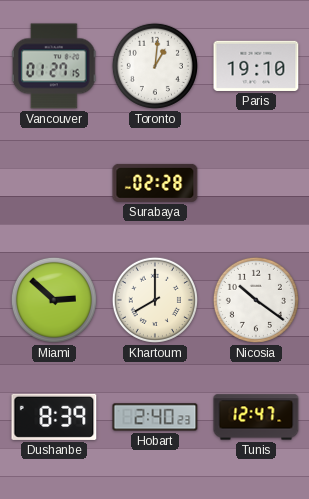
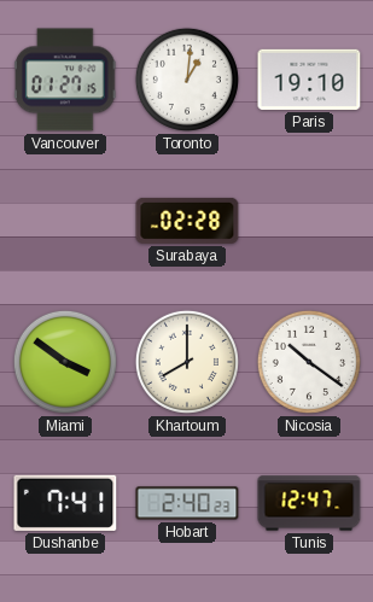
Miami: 2:52 -> 3:51
Dushanbe: 8:39 -> 7:41
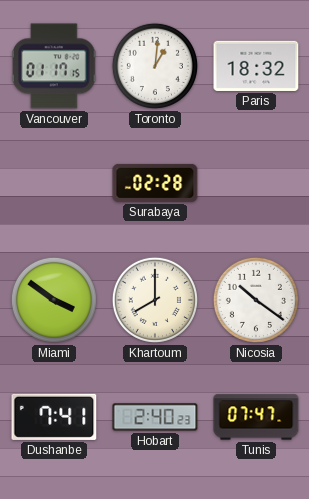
Vancouver: 01:27 -> 01:17
Paris: 19:10 -> 18:32
Tunis: 12:47 -> 07:47
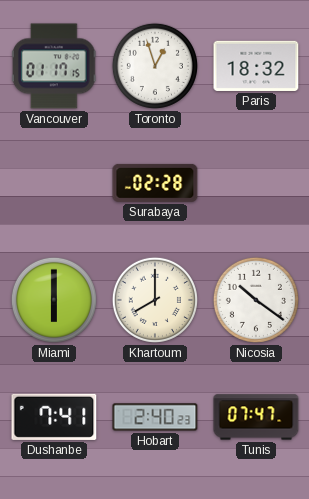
Toronto: 1:01 -> 12:57
Miami: 3:51 -> 6:00
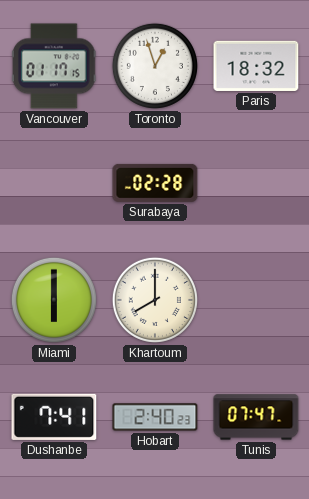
Nicosia: 10:21 -> none
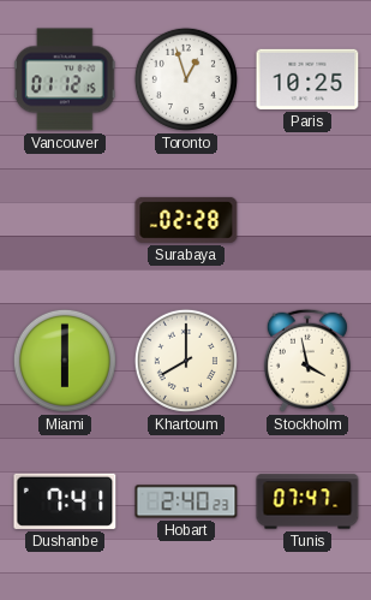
Vancouver: 01:17 -> 01:12
Paris: 18:32 -> 10:25
Stockholm: none -> 3:58
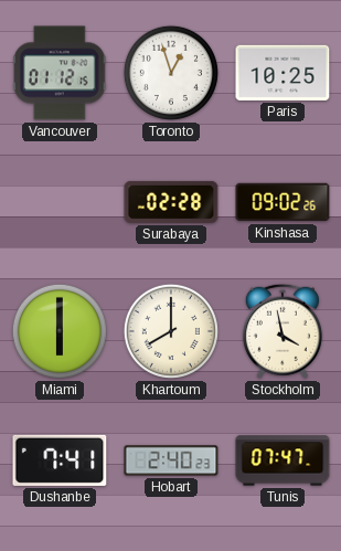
Kinshasa: none -> 09:02
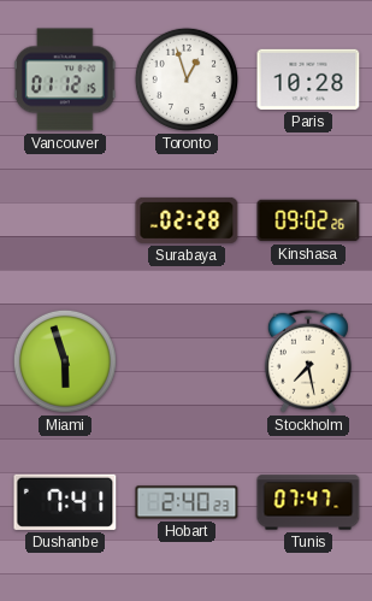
Paris: 10:25 -> 10:28
Miami: 6:00 -> 5:57
Khartoum: 8:00 -> none
Stockholm: 3:58 -> 7:28
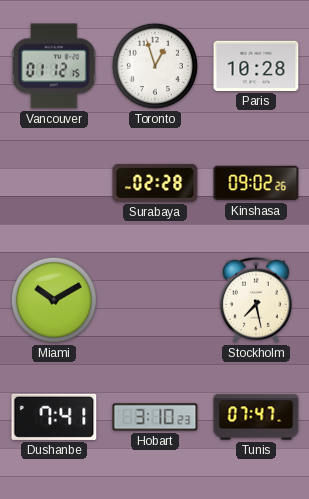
Miami: 5:57 -> 10:10
Hobart: 2:40 -> 3:10
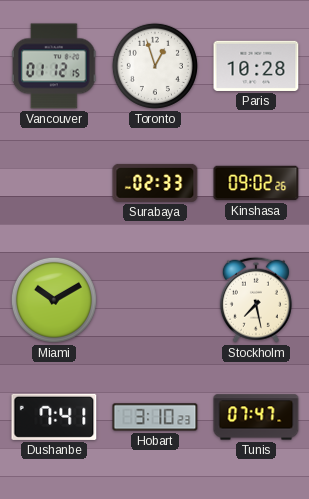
Surabaya: 02:28 -> 02:33
